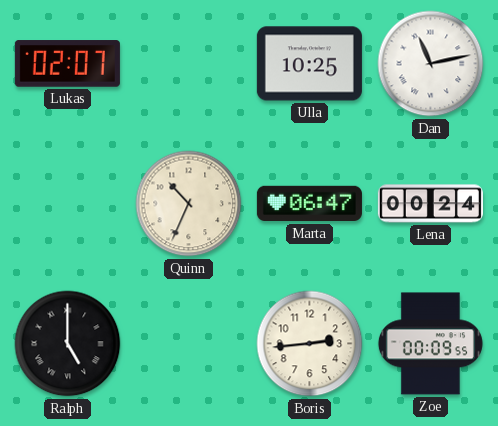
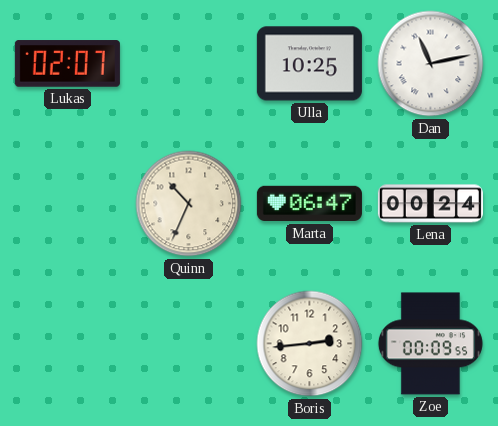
Ralph: 5:00 -> none
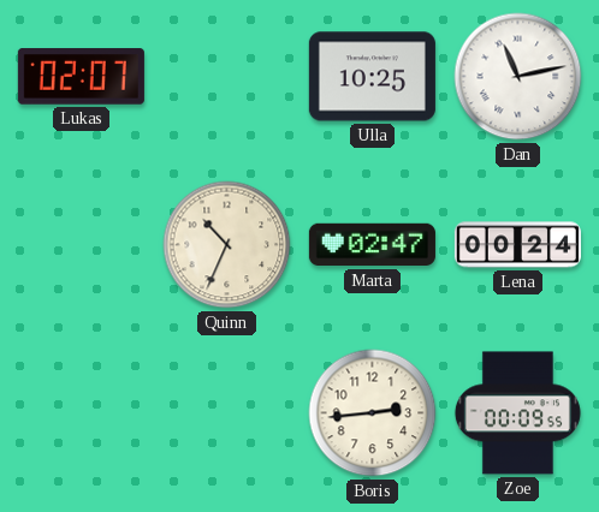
Marta: 06:47 -> 02:47
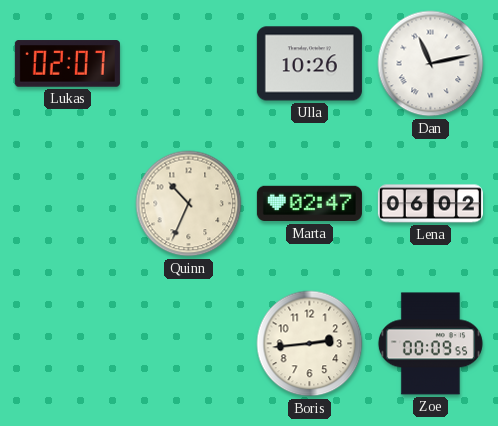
Ulla: 10:25 -> 10:26
Lena: 00:24 -> 06:02
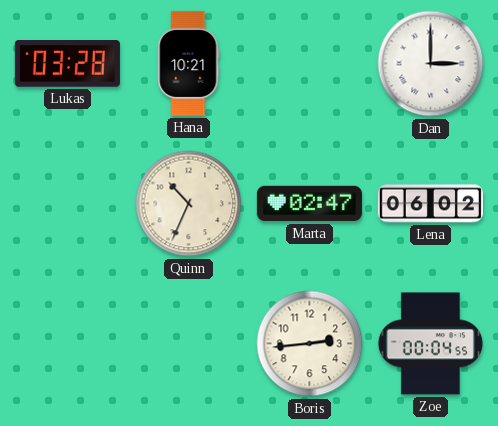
Lukas: 02:07 -> 03:28
Hana: none -> 10:21
Ulla: 10:26 -> none
Dan: 11:13 -> 3:00
Zoe: 00:09 -> 00:04
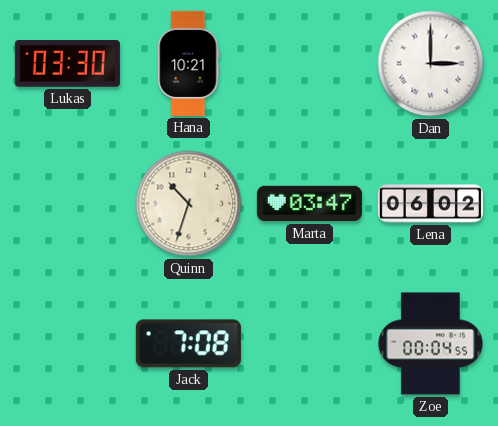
Lukas: 03:28 -> 03:30
Quinn: 10:34 -> 10:33
Marta: 02:47 -> 03:47
Jack: none -> 7:08
Boris: 2:44 -> none
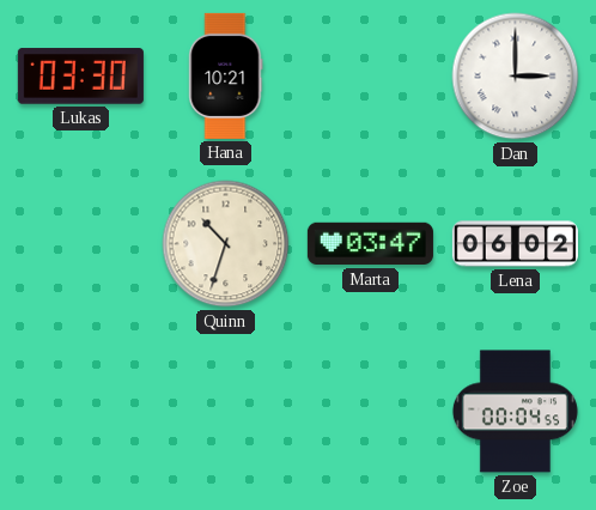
Jack: 7:08 -> none
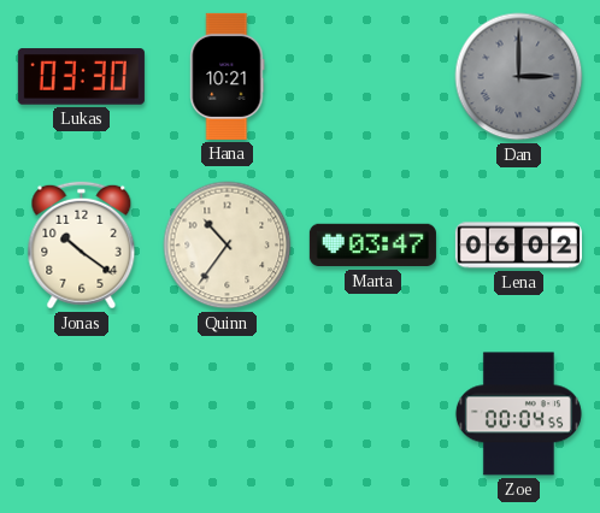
Dan dial: white -> grey
Jonas: none -> 10:21
Quinn: 10:33 -> 10:36
